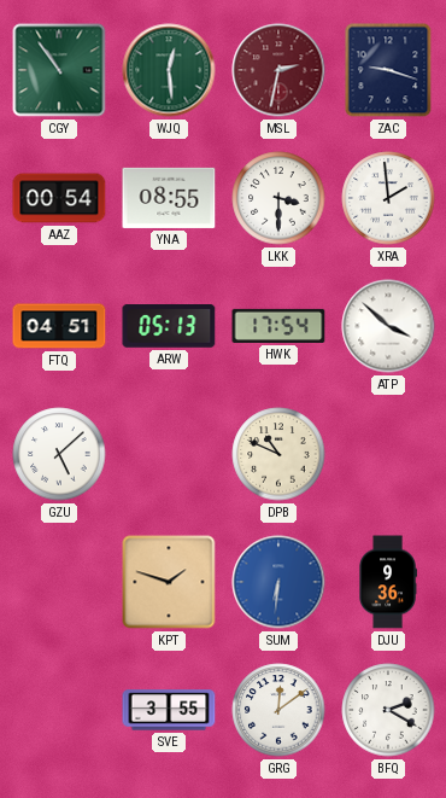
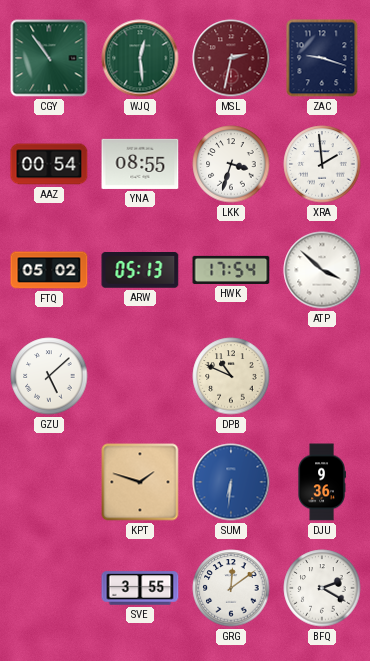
LKK: 3:30 -> 3:33
FTQ: 04:51 -> 05:02
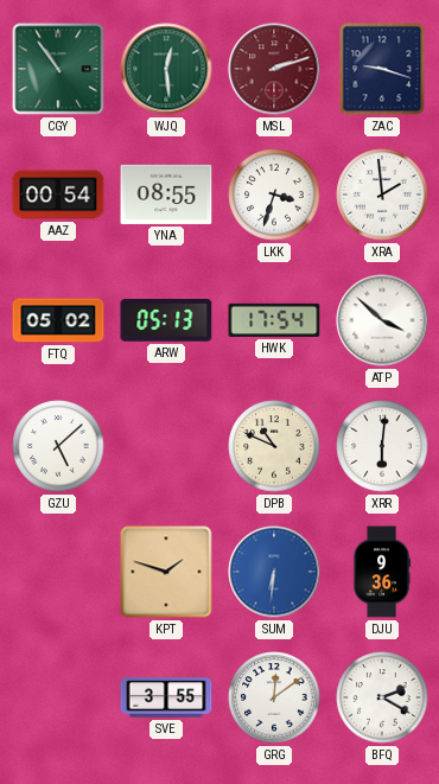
MSL: 2:32 -> 2:12
XRR: none -> 6:01
